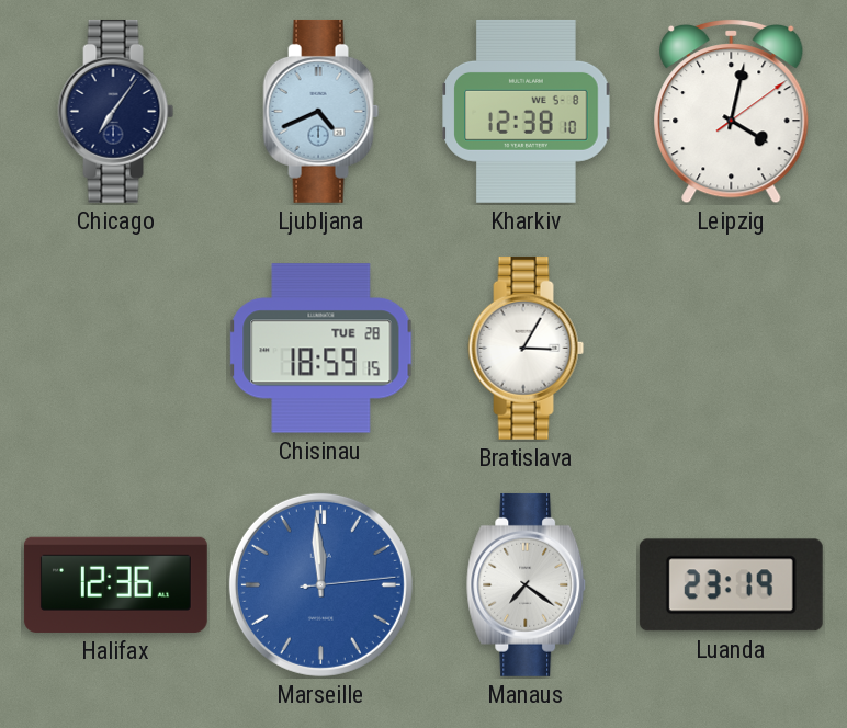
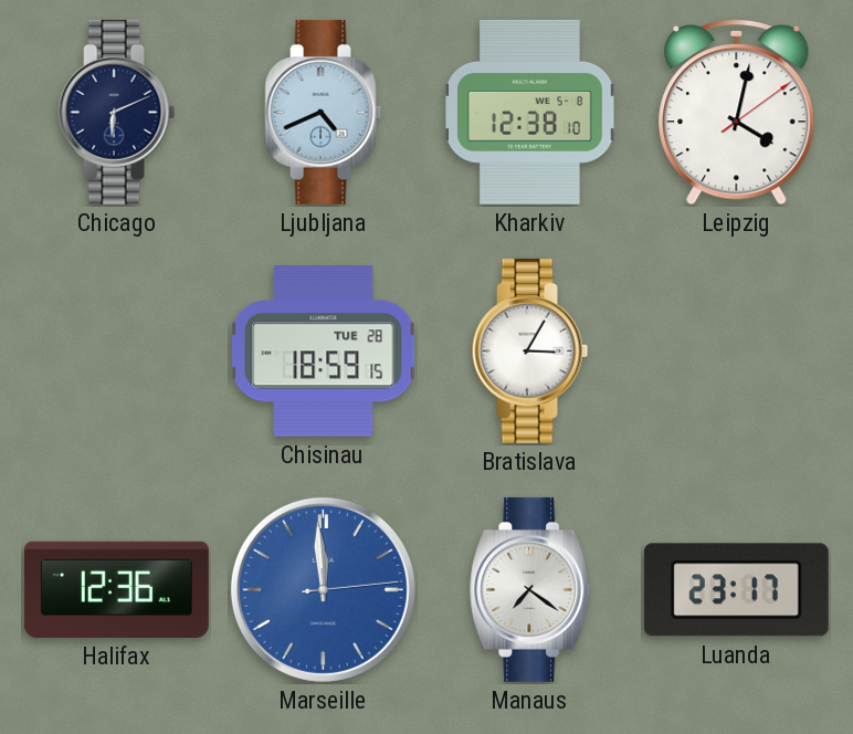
Chicago: 7:06 -> 6:11
Luanda: 23:19 -> 23:17
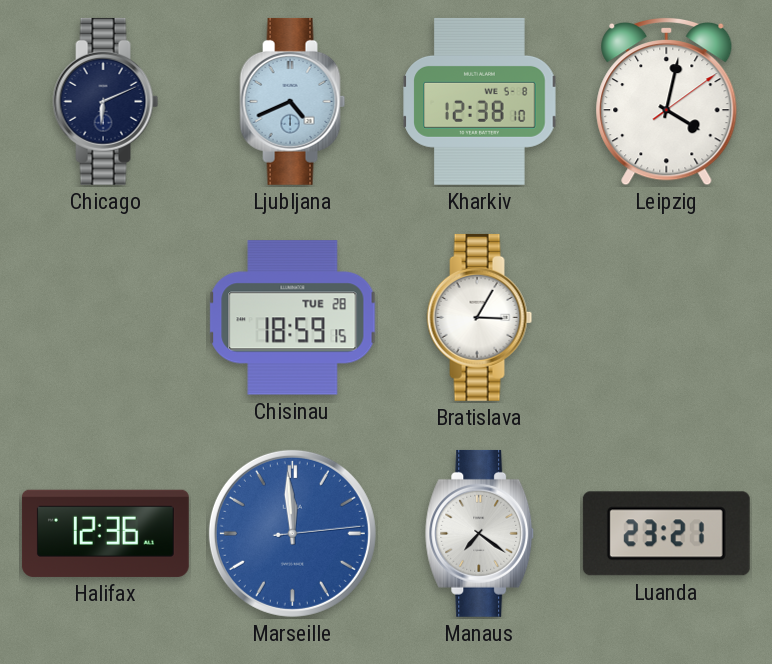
Luanda: 23:17 -> 23:21
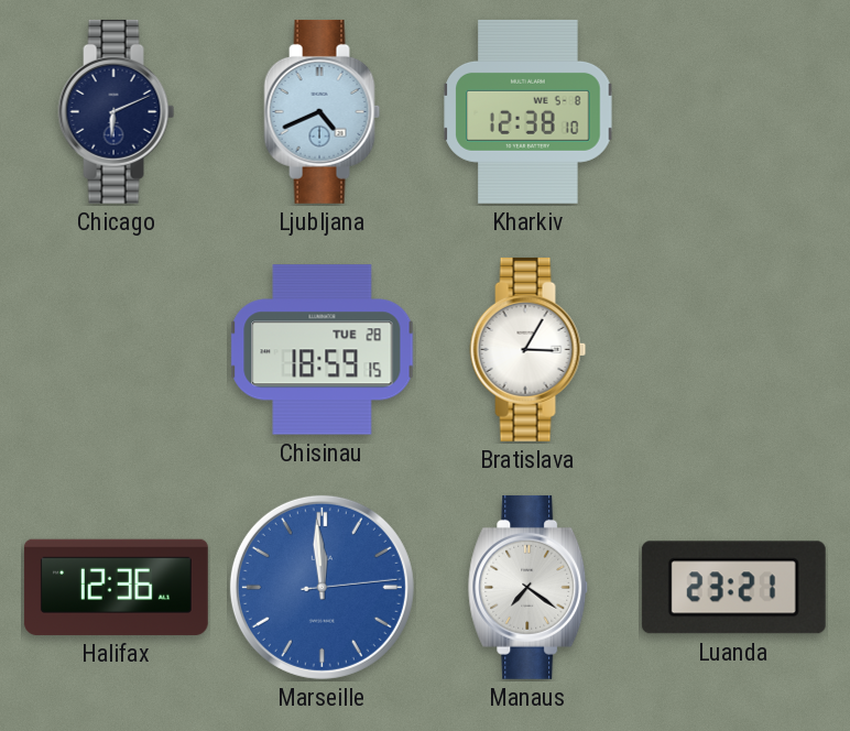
Leipzig: 4:02 -> none
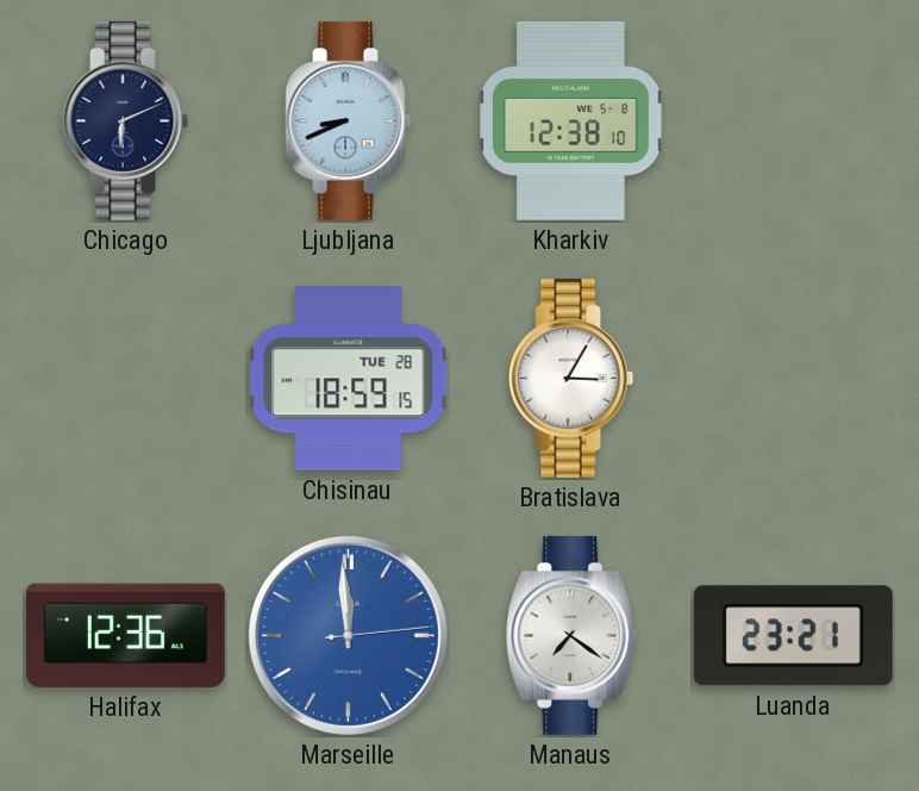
Ljubljana: 4:41 -> 8:41
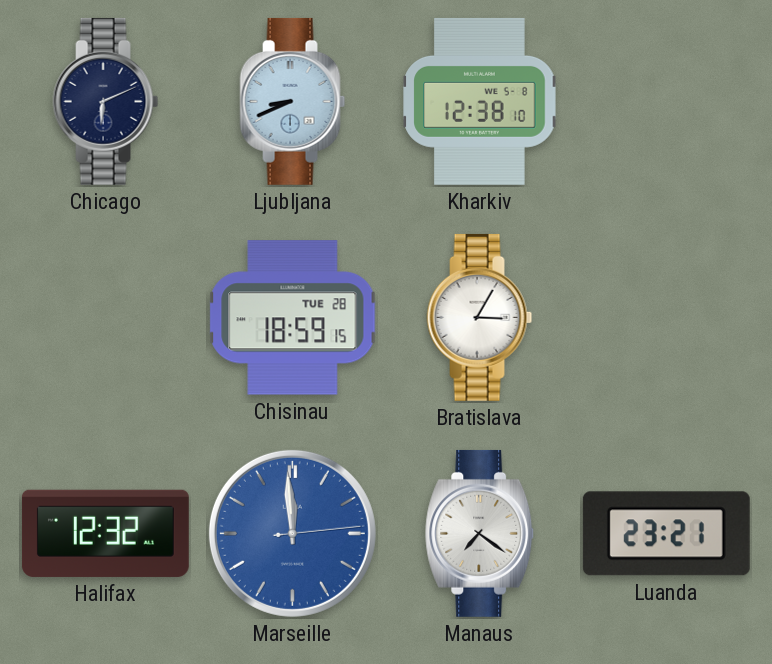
Halifax: 12:36 -> 12:32
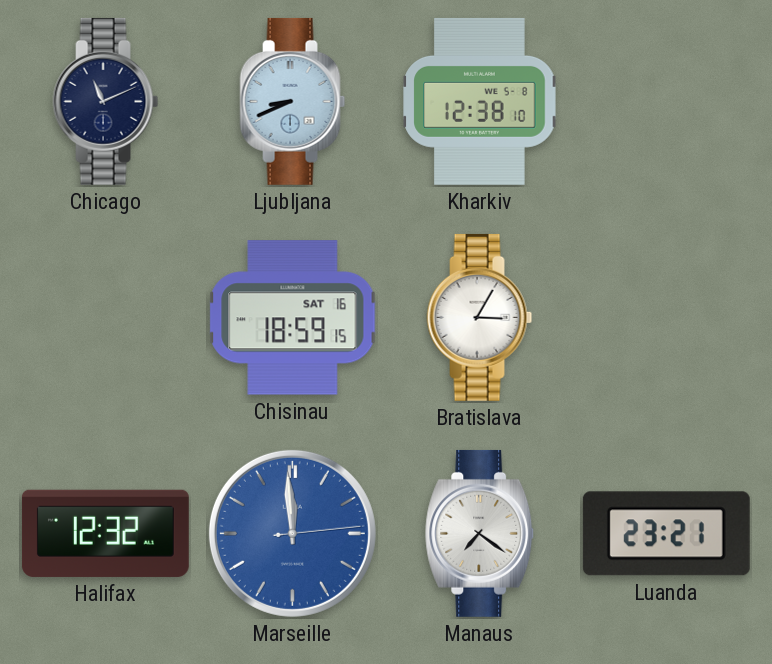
Chicago: 6:11 -> 11:11
Chisinau date: TUE 28 -> SAT 16
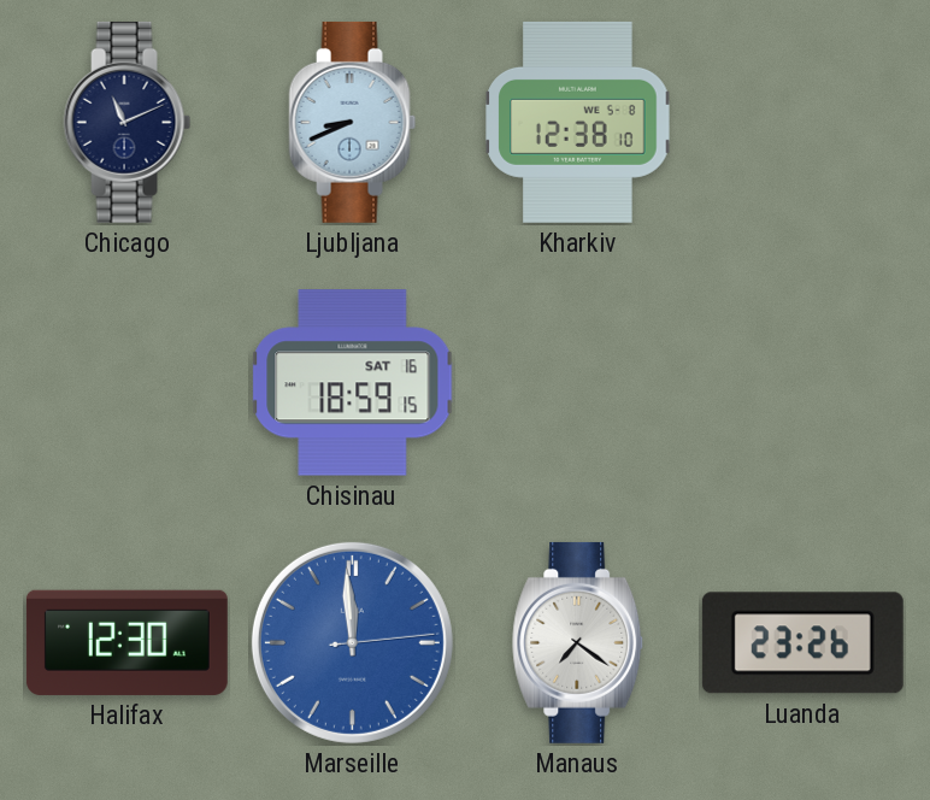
Bratislava: 3:05 -> none
Halifax: 12:32 -> 12:30
Luanda: 23:21 -> 23:26
